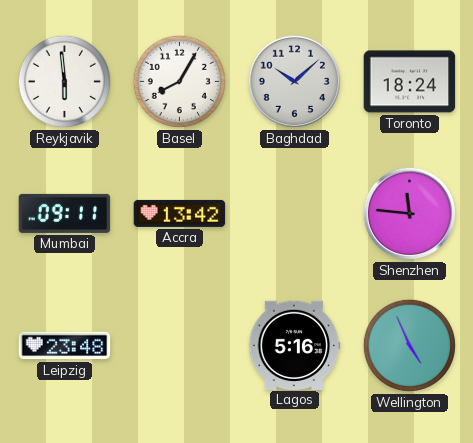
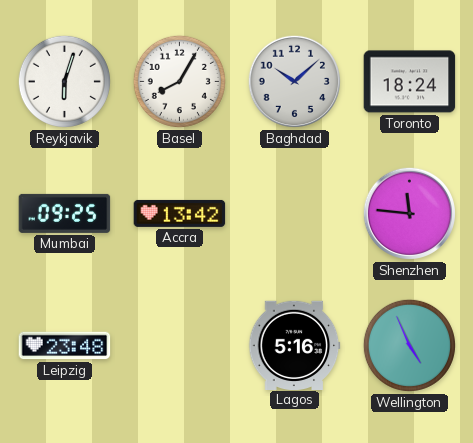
Reykjavik: 5:59 -> 6:03
Mumbai: 09:11 -> 09:25
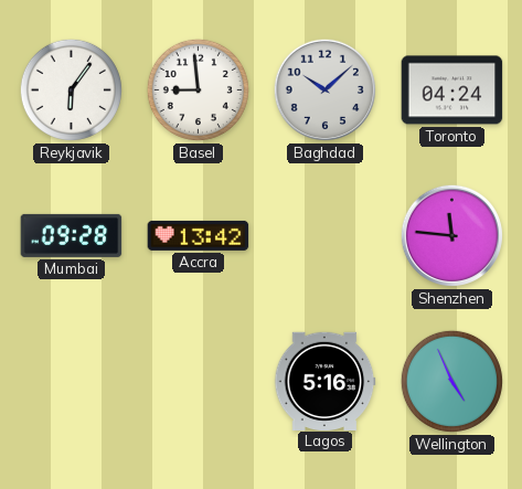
Reykjavik: 6:03 -> 6:06
Basel: 8:05 -> 8:59
Toronto: 18:24 -> 04:24
Mumbai: 09:25 -> 09:28
Leipzig: 23:48 -> none
